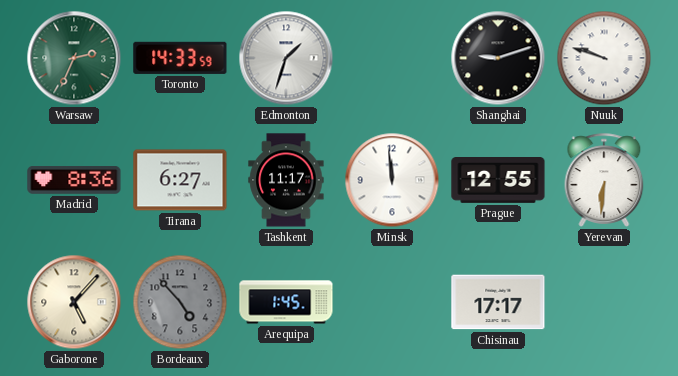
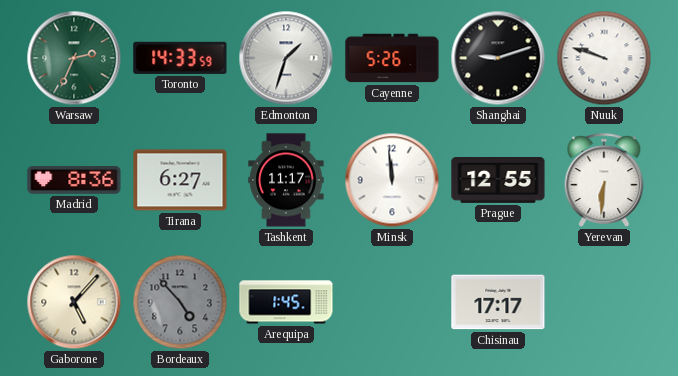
Cayenne: none -> 5:26
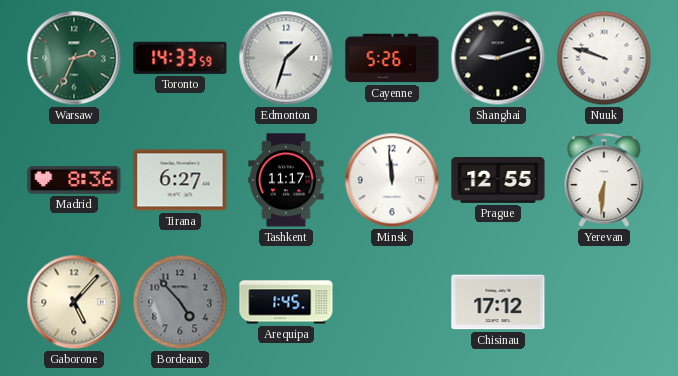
Chisinau: 17:17 -> 17:12
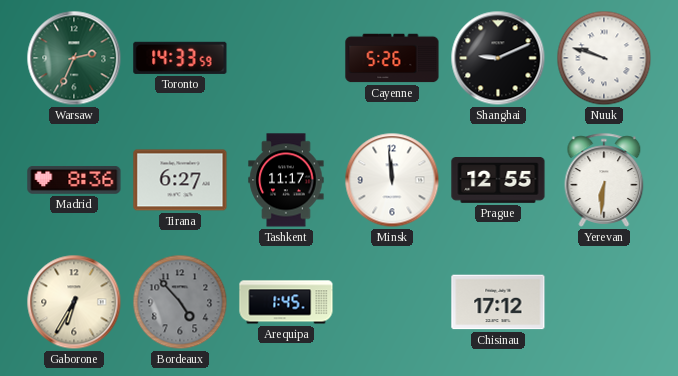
Edmonton: 1:33 -> none
Shanghai: 9:12 -> 9:11
Gaborone: 5:07 -> 6:35
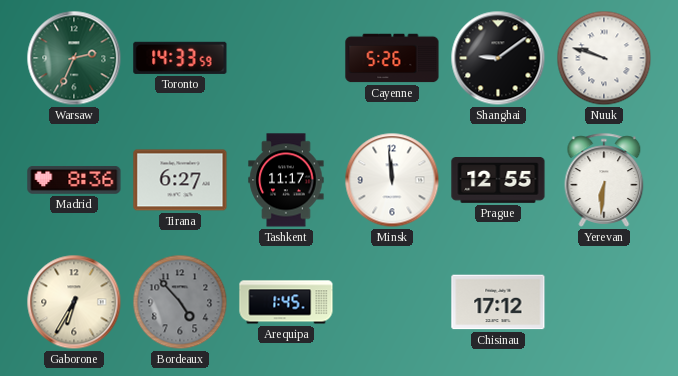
Shanghai: 9:11 -> 9:09
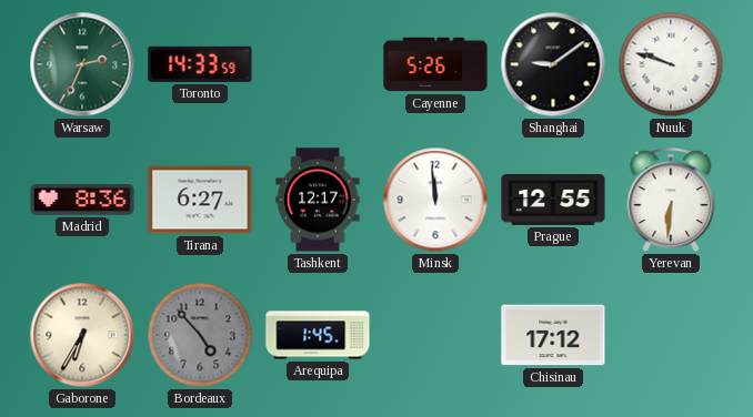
Tashkent: 11:17 -> 12:17
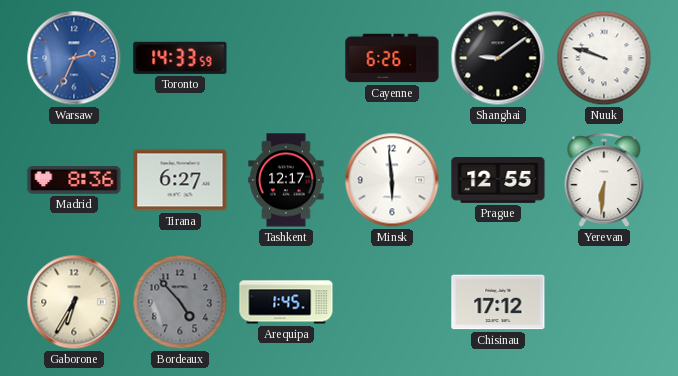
Warsaw dial: green -> blue
Cayenne: 5:26 -> 6:26
Minsk: 11:59 -> 5:59
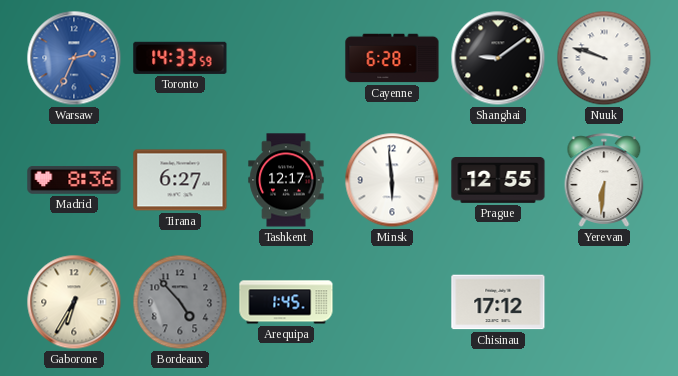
Cayenne: 6:26 -> 6:28
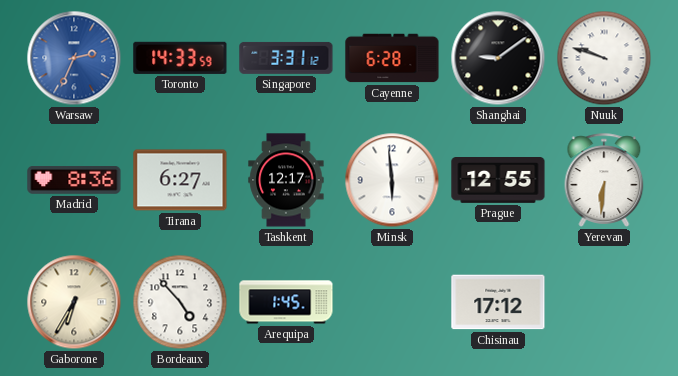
Singapore: none -> 3:31
Bordeaux dial: grey -> white
